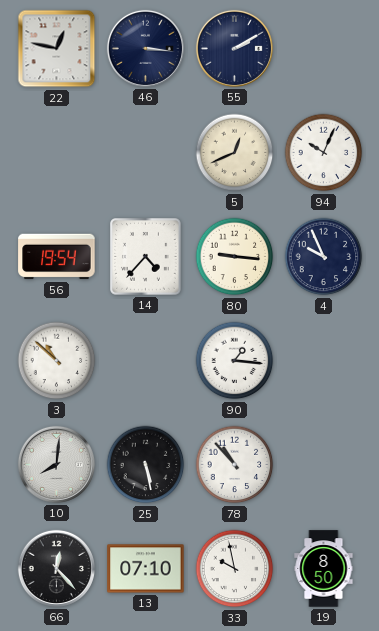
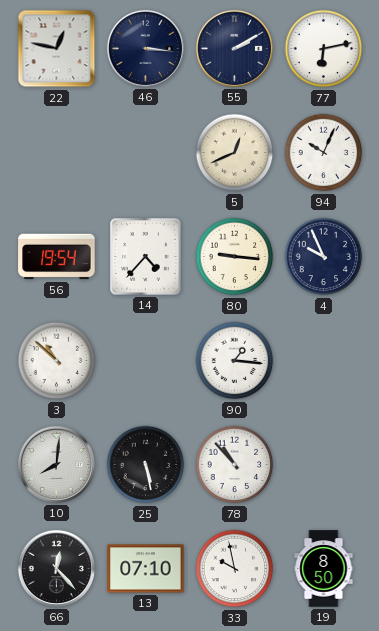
77: none -> 6:13
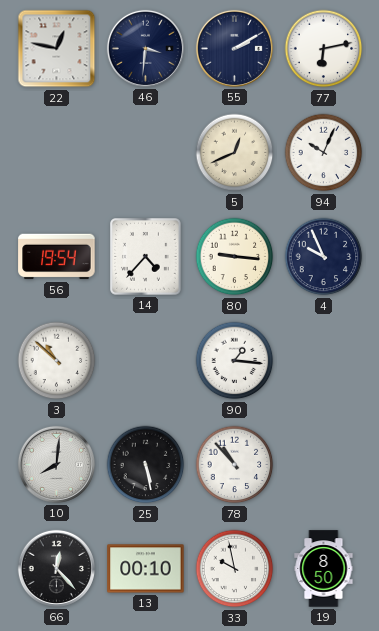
46: 3:16 -> 3:31
13: 07:10 -> 00:10
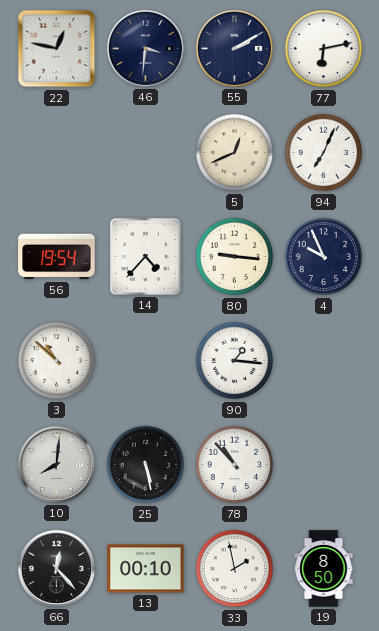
94: 10:04 -> 7:04
33: 9:58 -> 1:58
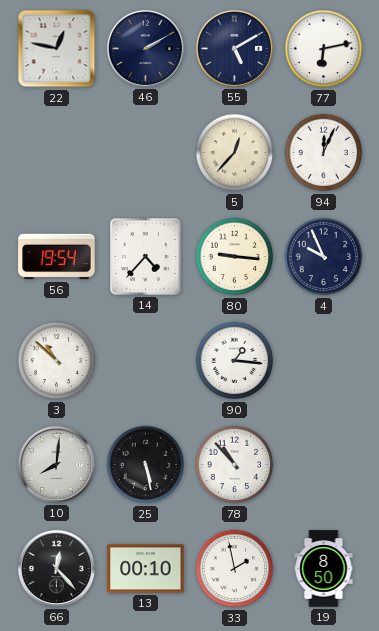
46: 3:31 -> 2:10
55: 2:10 -> 5:10
5: 12:41 -> 12:37
94: 7:04 -> 12:04
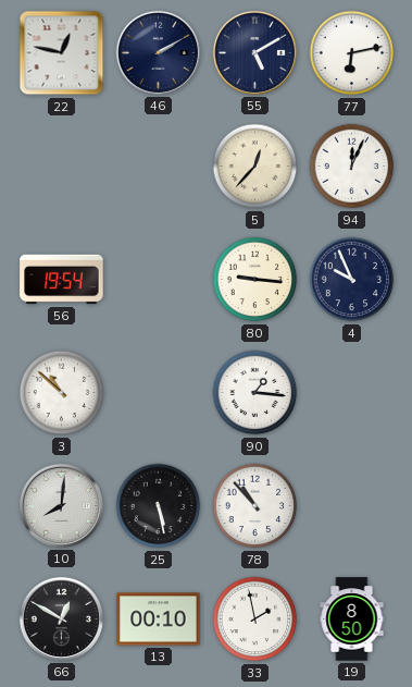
14: 4:37 -> none
66: 12:23 -> 12:50
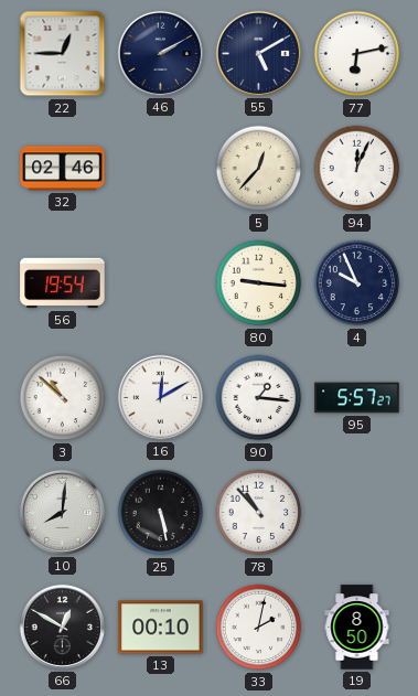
22: 12:47 -> 12:45
32: none -> 02:46
16: none -> 12:10
95: none -> 5:57
33: 1:58 -> 2:02
